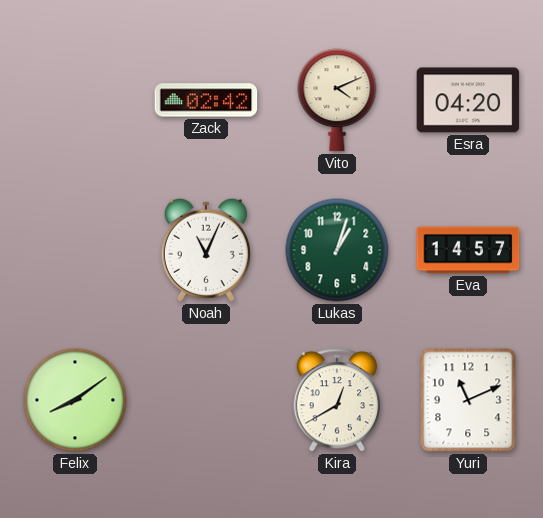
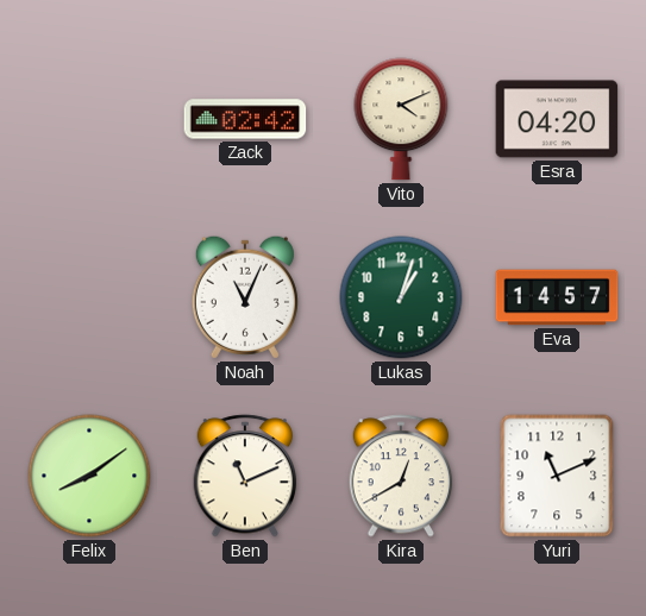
Ben: none -> 11:11
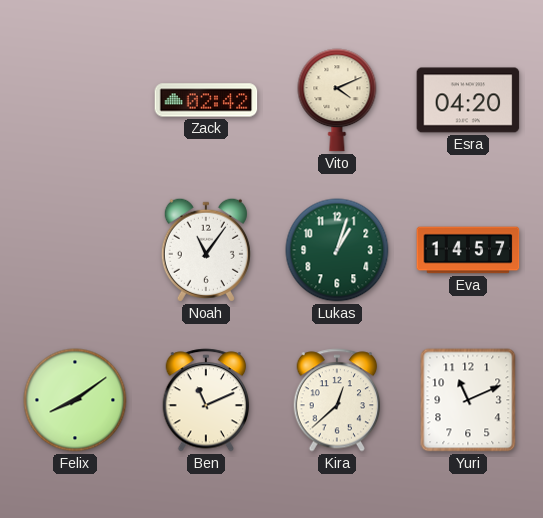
Noah: 11:04 -> 11:06
Kira: 12:40 -> 12:38
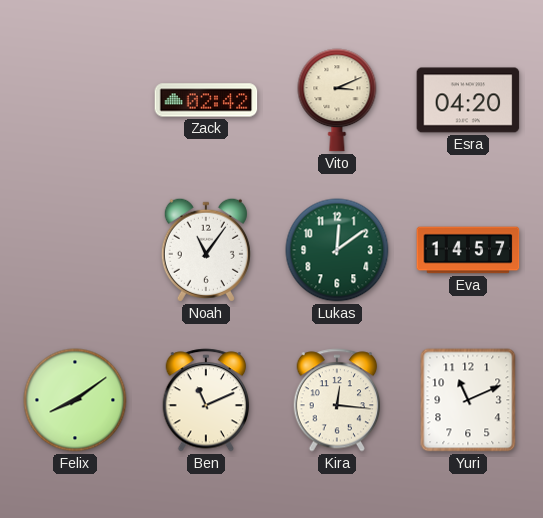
Vito: 4:11 -> 3:11
Lukas: 1:03 -> 12:09
Kira: 12:38 -> 12:16
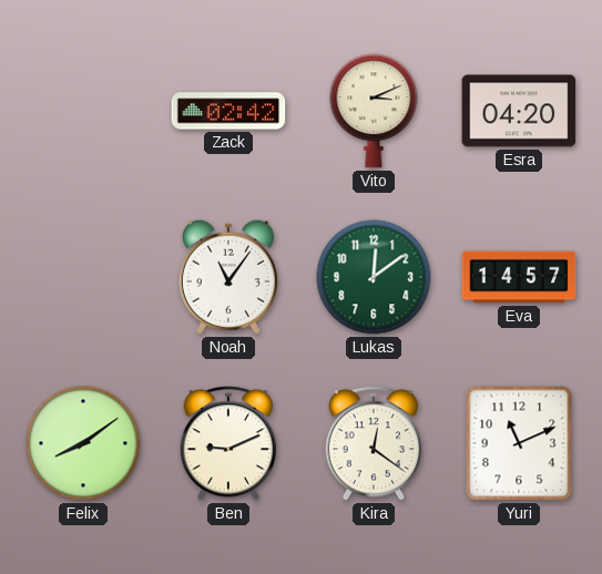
Ben: 11:11 -> 9:11
Kira: 12:16 -> 12:21
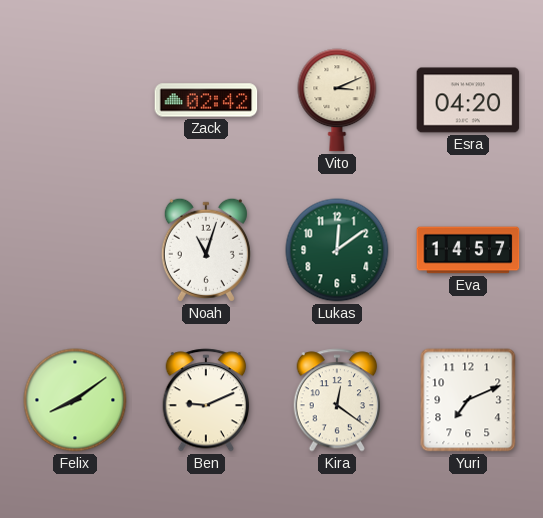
Noah: 11:06 -> 11:03
Yuri: 11:11 -> 7:11
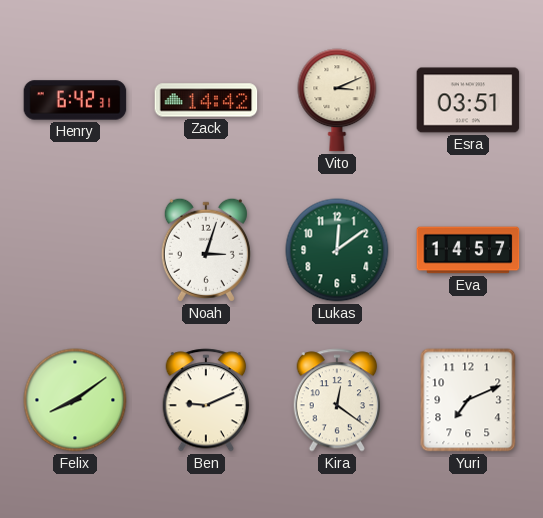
Henry: none -> 6:42
Zack: 02:42 -> 14:42
Esra: 04:20 -> 03:51
Noah: 11:03 -> 3:03
